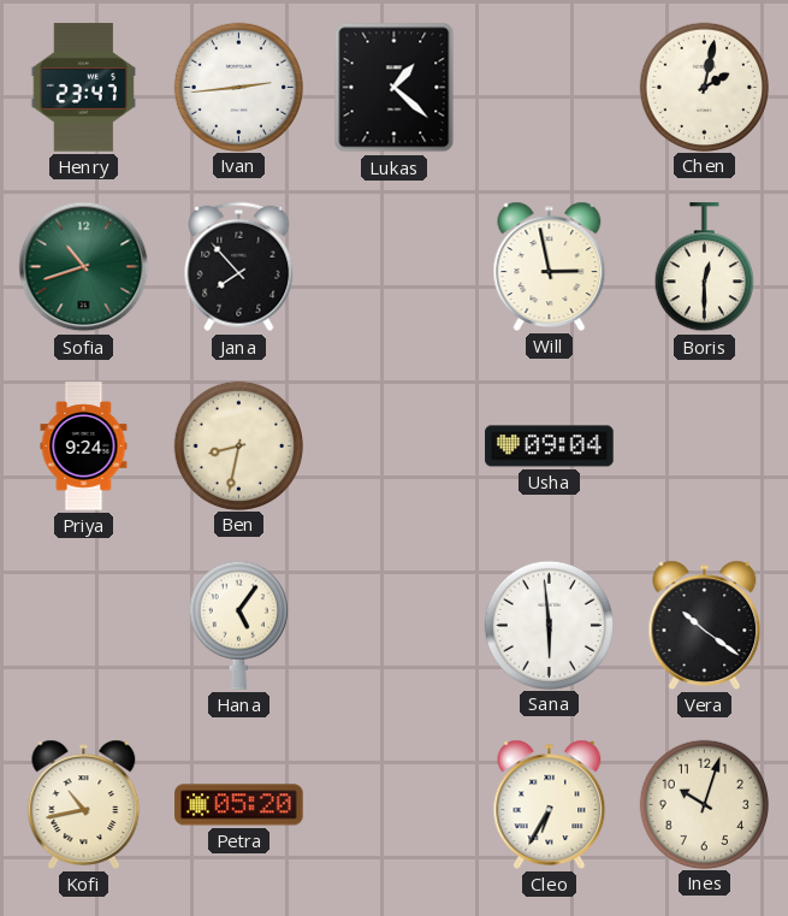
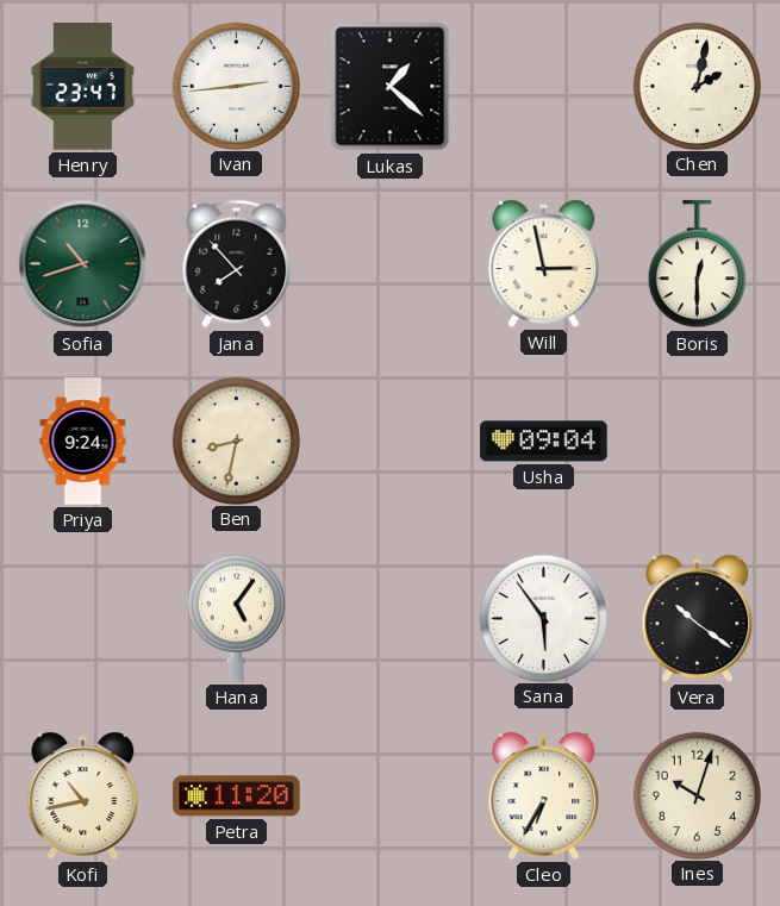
Sana: 5:59 -> 5:54
Petra: 05:20 -> 11:20
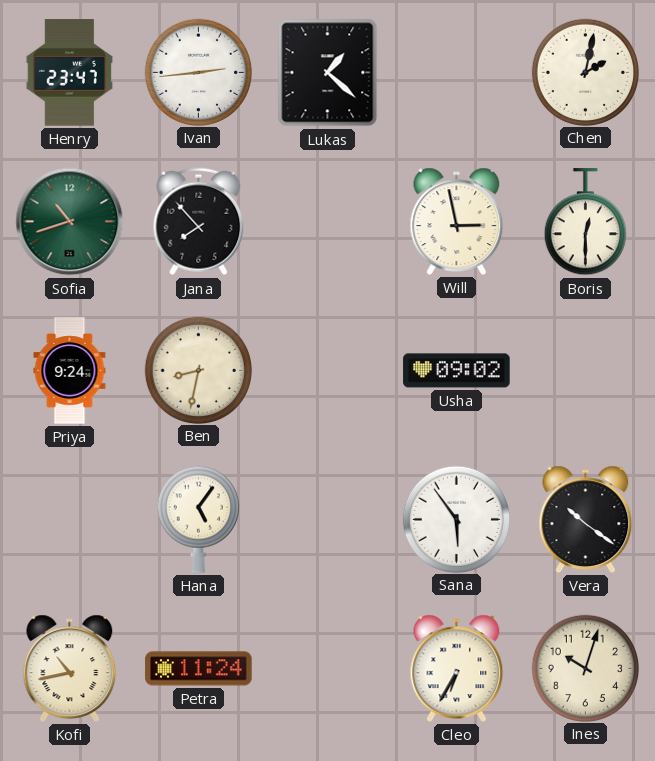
Usha: 09:04 -> 09:02
Petra: 11:20 -> 11:24
